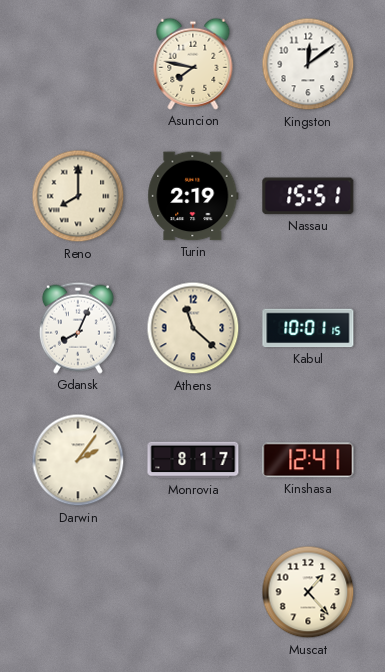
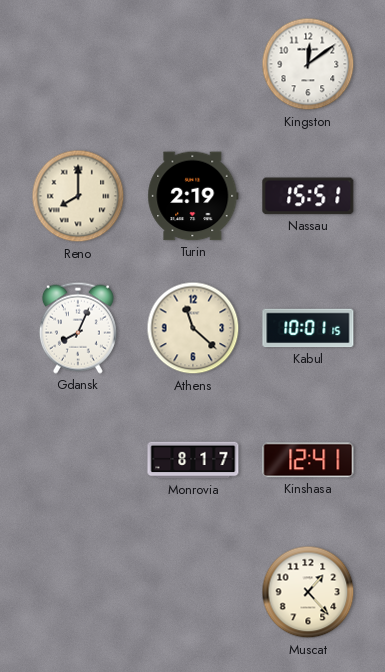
Asuncion: 7:47 -> none
Darwin: 2:06 -> none
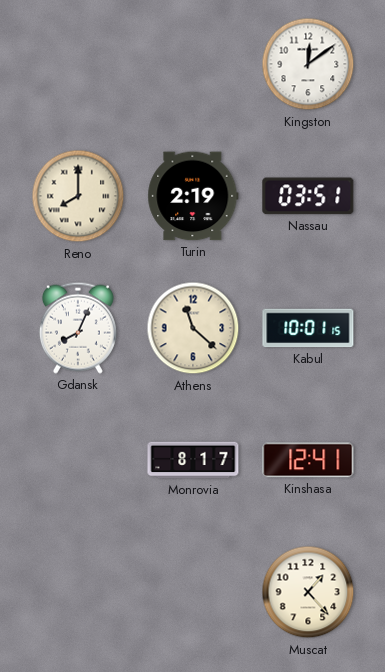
Nassau: 15:51 -> 03:51
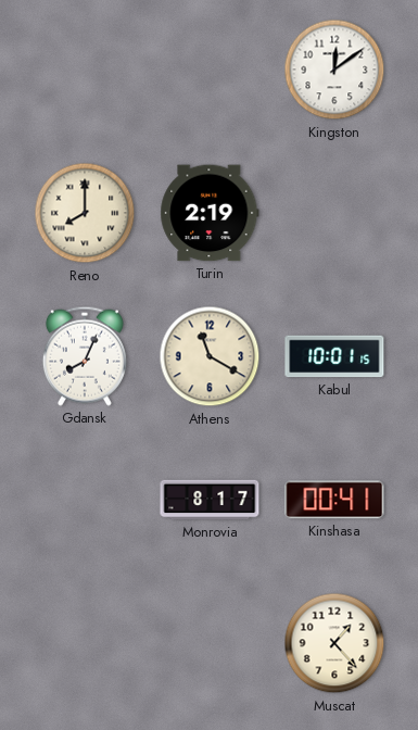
Nassau: 03:51 -> none
Athens: 11:22 -> 11:20
Kinshasa: 12:41 -> 00:41
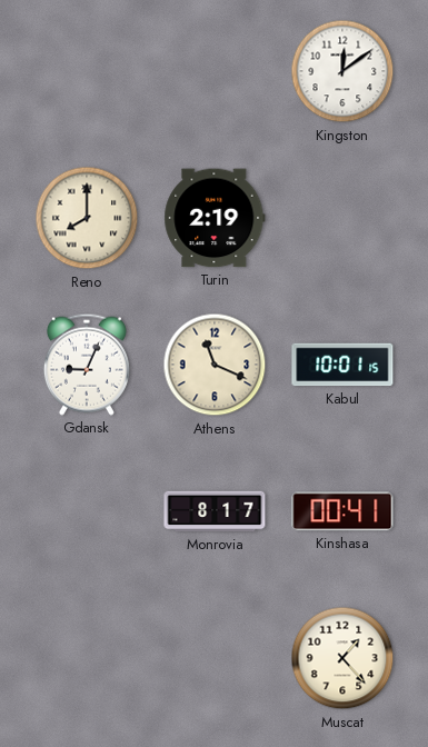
Gdansk: 8:04 -> 9:04
Athens: 11:20 -> 11:19
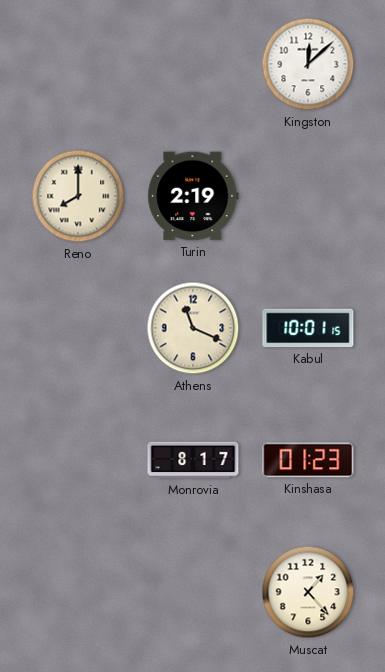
Kingston: 12:09 -> 12:08
Gdansk: 9:04 -> none
Kinshasa: 00:41 -> 01:23
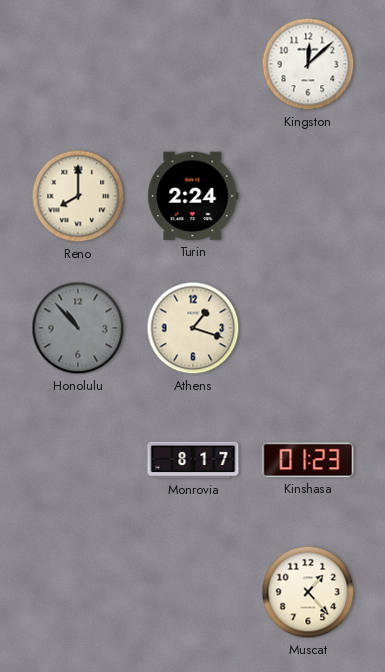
Turin: 2:19 -> 2:24
Honolulu: none -> 10:53
Athens: 11:19 -> 1:18
Kabul: 10:01 -> none
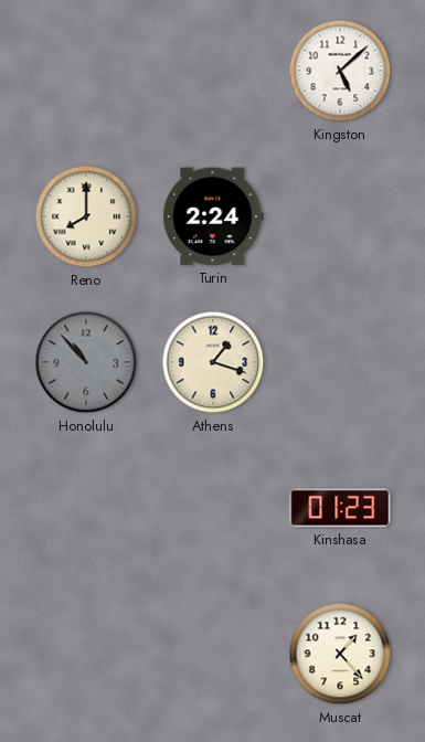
Kingston: 12:08 -> 5:08
Monrovia: 8:17 -> none
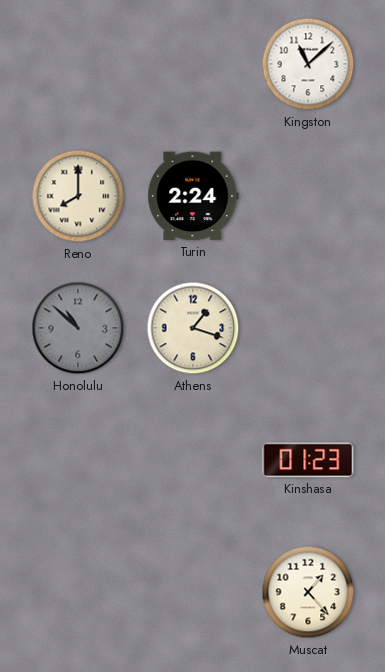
Kingston: 5:08 -> 11:08
Honolulu: 10:53 -> 10:52
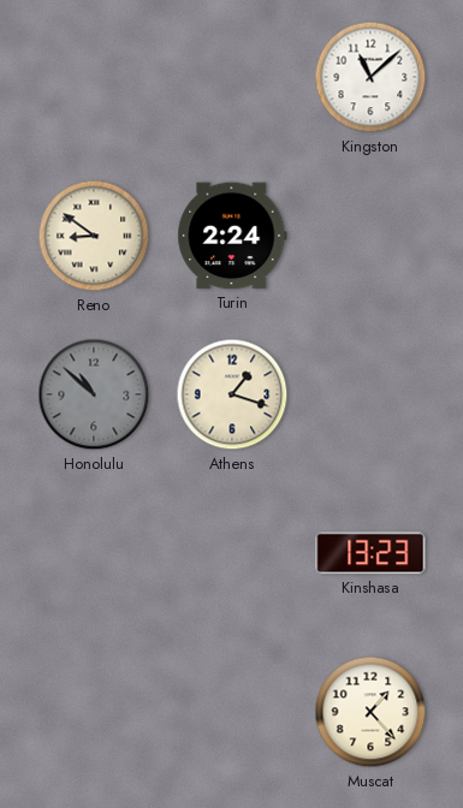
Reno: 8:00 -> 8:51
Kinshasa: 01:23 -> 13:23
